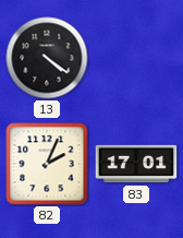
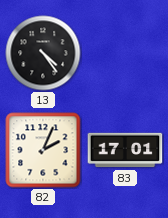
13: 4:21 -> 4:24
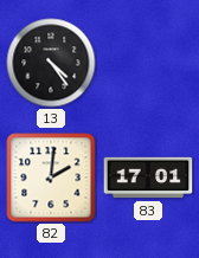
82: 2:04 -> 2:01
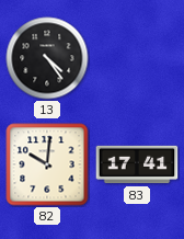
82: 2:01 -> 10:01
83: 17:01 -> 17:41
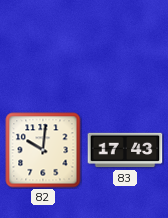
13: 4:24 -> none
83: 17:41 -> 17:43
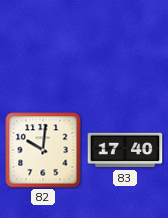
83: 17:43 -> 17:40
